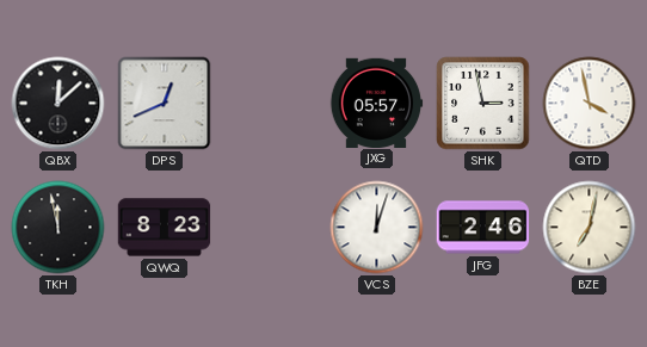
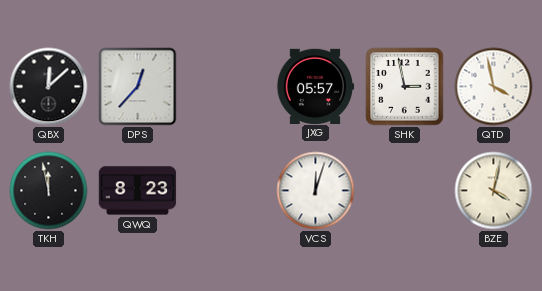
DPS: 12:41 -> 12:37
JFG: 2:46 -> none
BZE: 7:02 -> 4:02
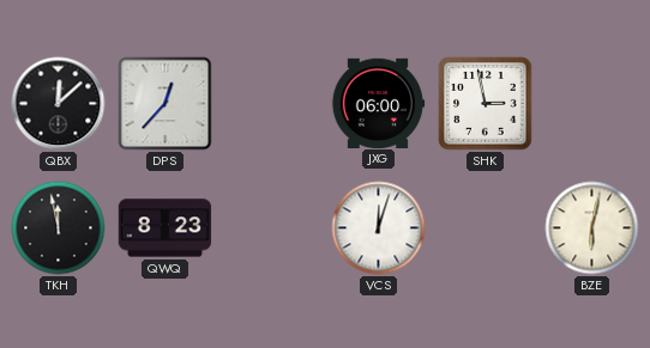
JXG: 05:57 -> 06:00
QTD: 3:58 -> none
BZE: 4:02 -> 6:02
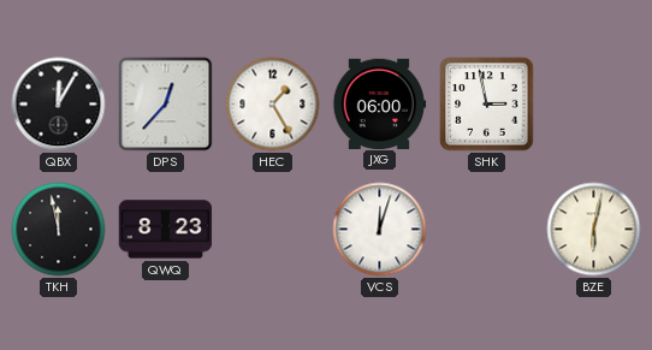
QBX: 12:08 -> 12:05
HEC: none -> 1:25
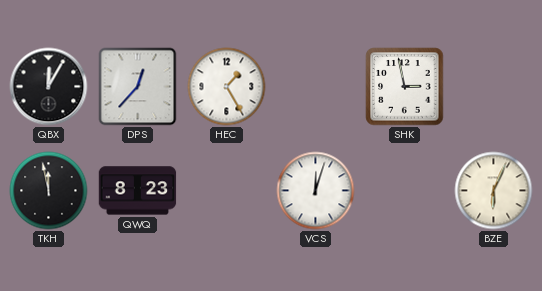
JXG: 06:00 -> none
BZE: 6:02 -> 6:04
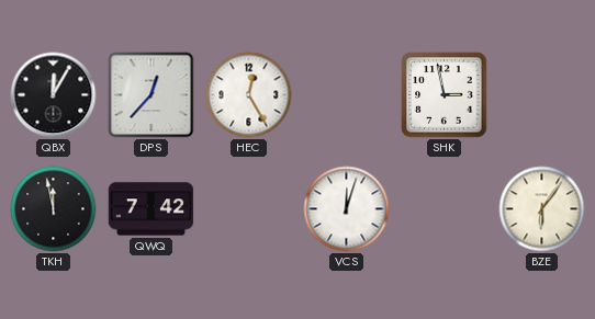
HEC: 1:25 -> 12:25
QWQ: 8:23 -> 7:42
BZE: 6:04 -> 6:06
